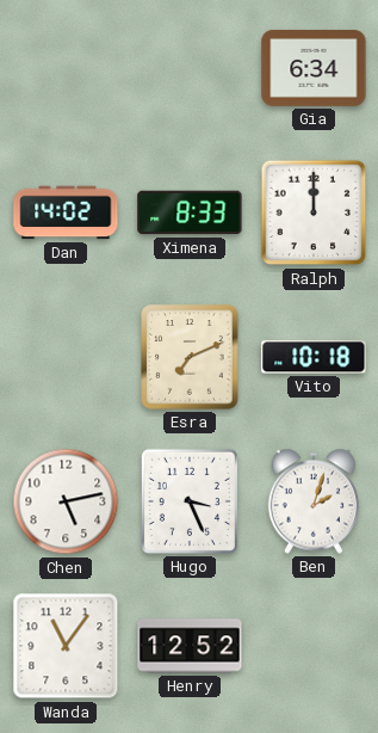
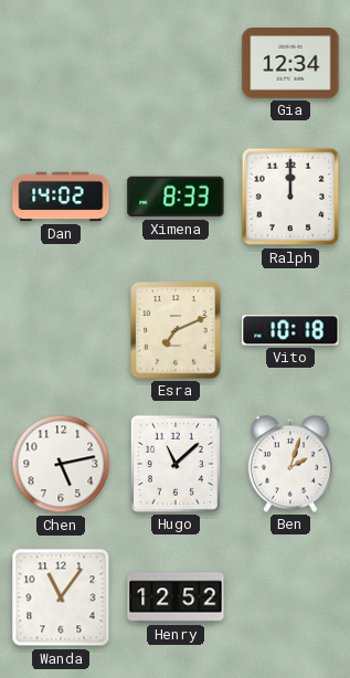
Gia: 6:34 -> 12:34
Hugo: 3:26 -> 11:08
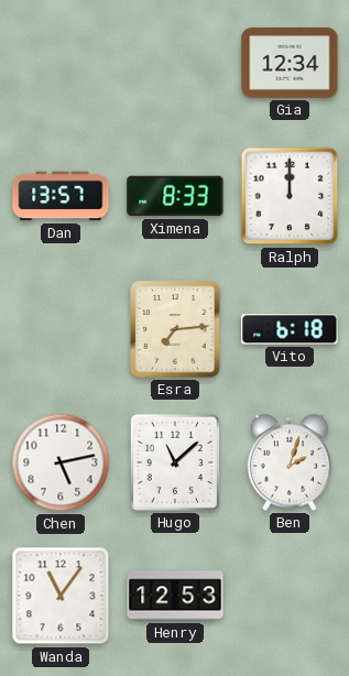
Dan: 14:02 -> 13:57
Esra: 7:11 -> 7:14
Vito: 10:18 -> 6:18
Henry: 12:52 -> 12:53
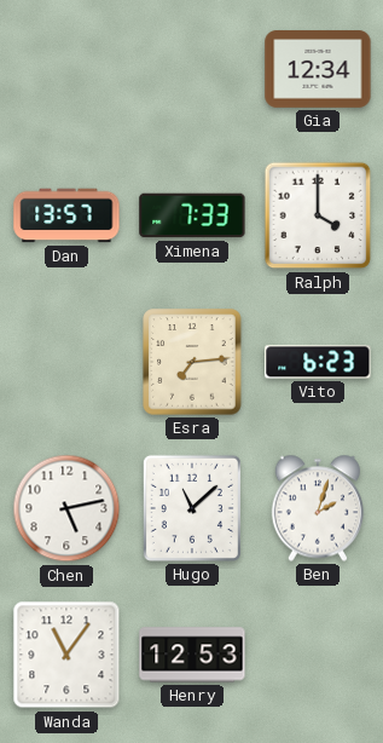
Ximena: 8:33 -> 7:33
Ralph: 12:00 -> 4:00
Vito: 6:18 -> 6:23
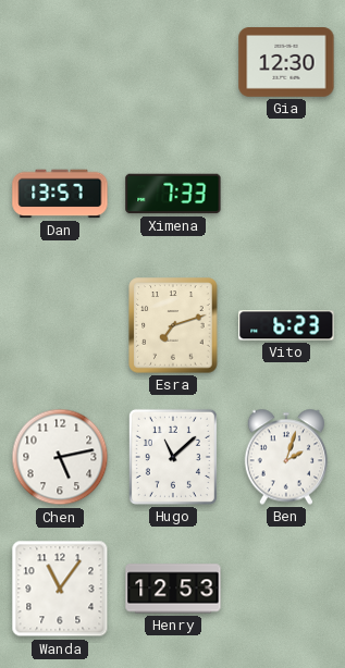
Gia: 12:34 -> 12:30
Ralph: 4:00 -> none
Esra: 7:14 -> 7:12
